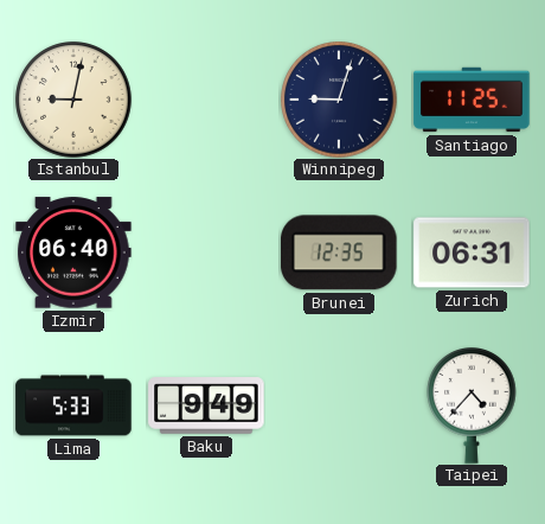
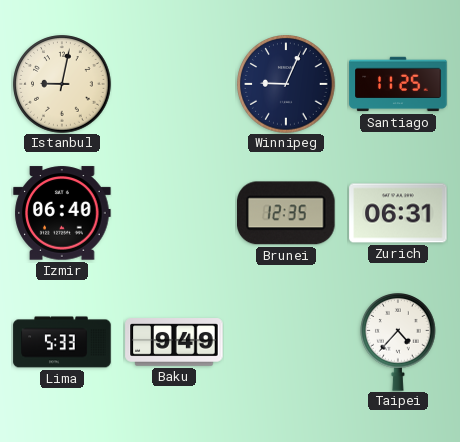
Winnipeg: 9:03 -> 9:04
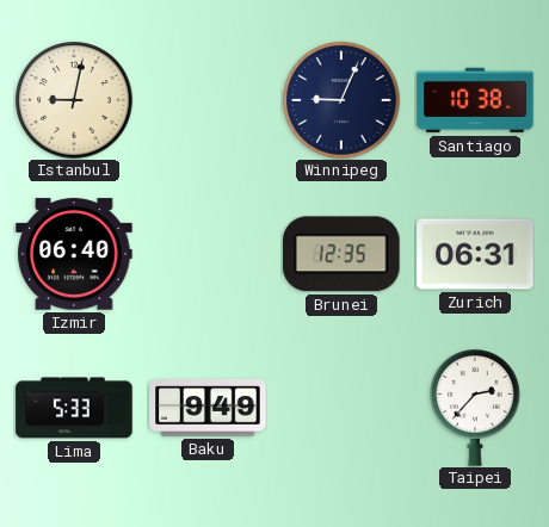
Santiago: 11:25 -> 10:38
Taipei: 4:37 -> 2:37
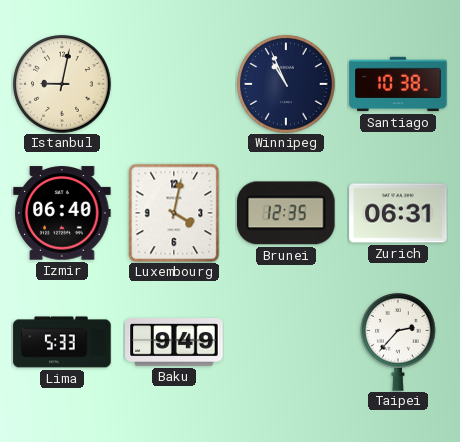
Winnipeg: 9:04 -> 10:56
Luxembourg: none -> 4:02
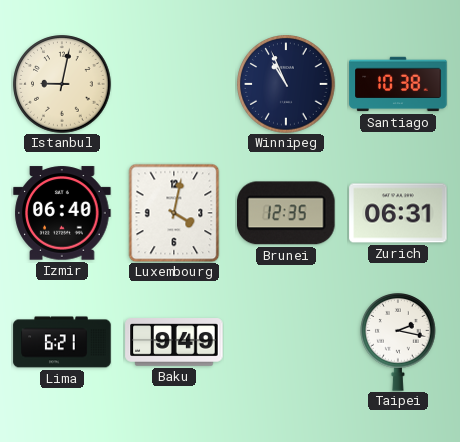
Lima: 5:33 -> 6:21
Taipei: 2:37 -> 2:17
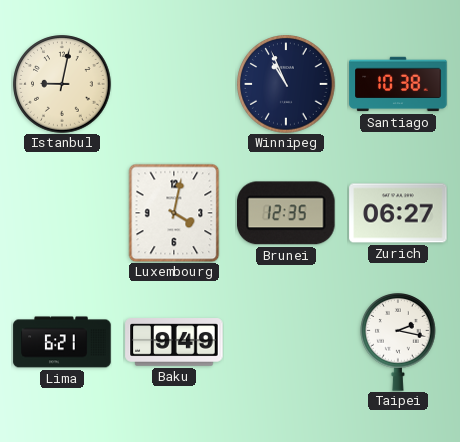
Izmir: 06:40 -> none
Zurich: 06:31 -> 06:27
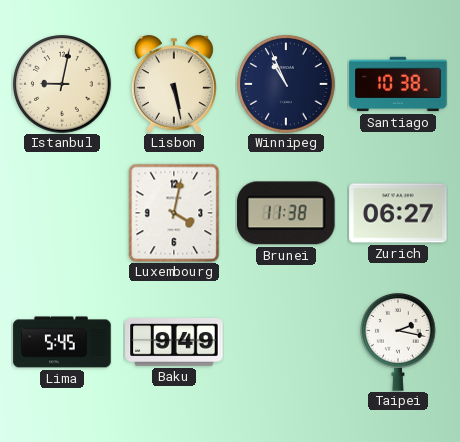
Lisbon: none -> 5:28
Brunei: 12:35 -> 11:38
Lima: 6:21 -> 5:45
